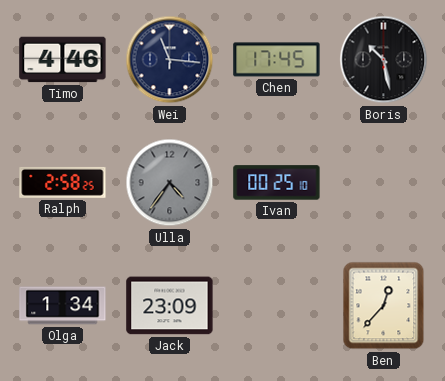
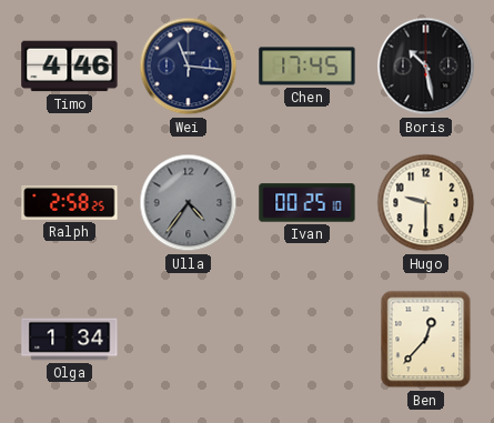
Hugo: none -> 9:30
Jack: 23:09 -> none
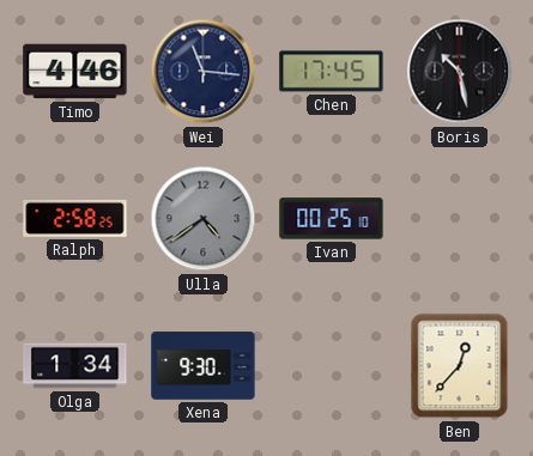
Ulla: 4:36 -> 4:39
Hugo: 9:30 -> none
Xena: none -> 9:30
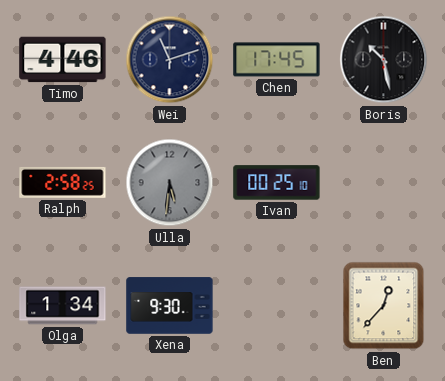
Wei: 11:16 -> 11:12
Ulla: 4:39 -> 5:31
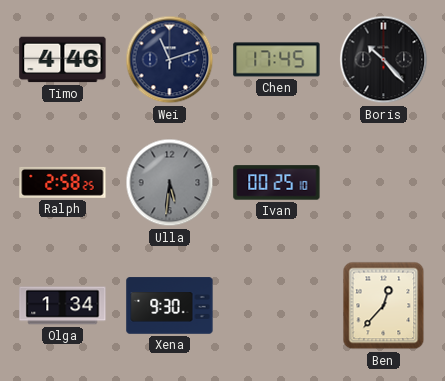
Boris: 10:28 -> 10:23
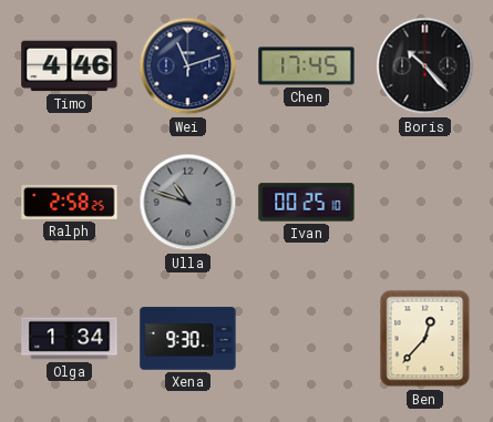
Ulla: 5:31 -> 10:48
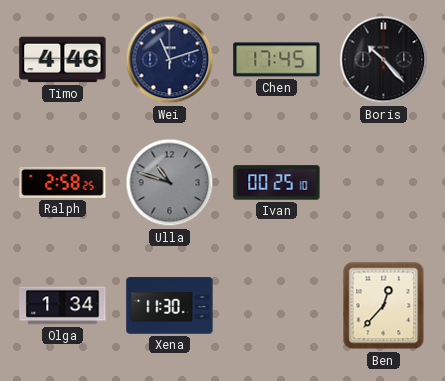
Xena: 9:30 -> 11:30
